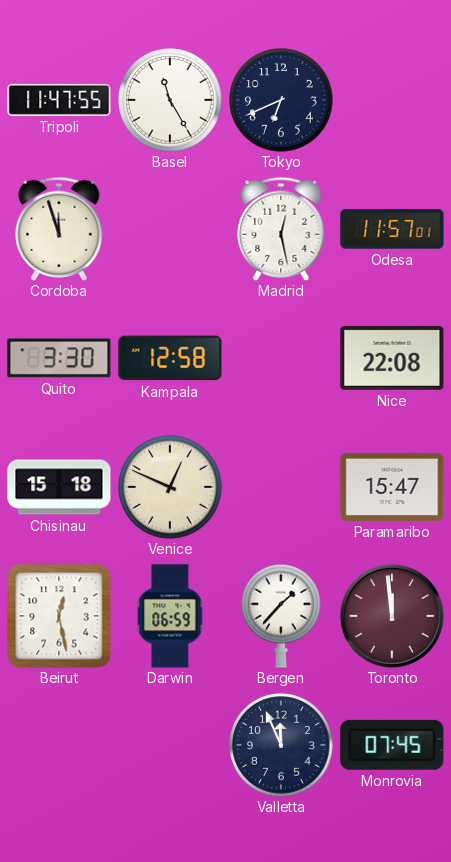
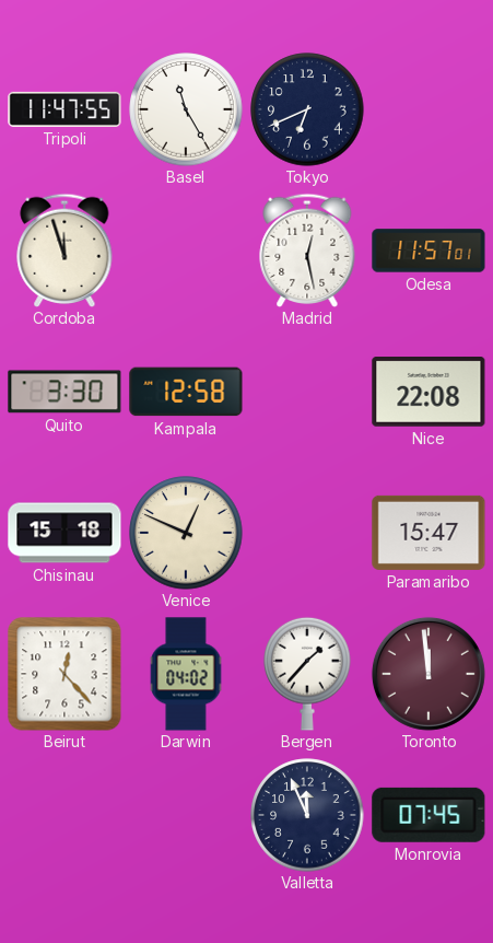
Beirut: 12:28 -> 12:23
Darwin: 06:59 -> 04:02
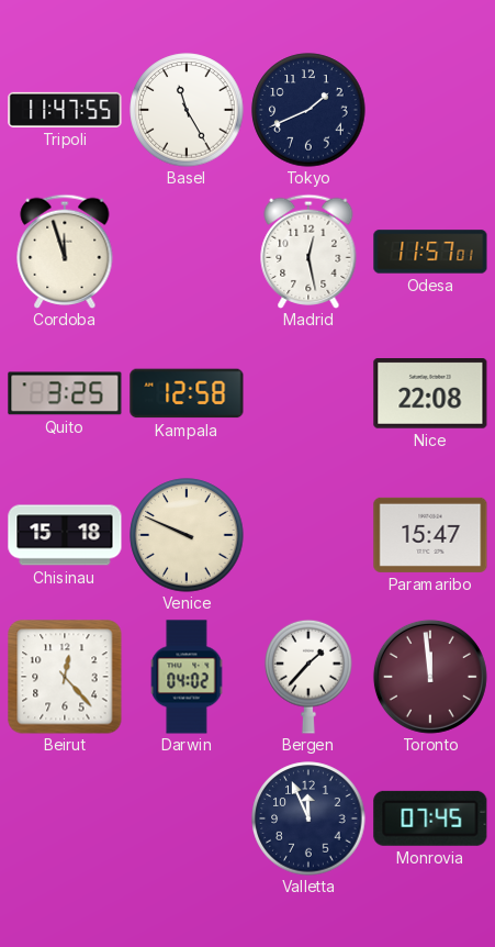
Tokyo: 6:41 -> 1:41
Quito: 3:30 -> 3:25
Venice: 12:49 -> 9:49
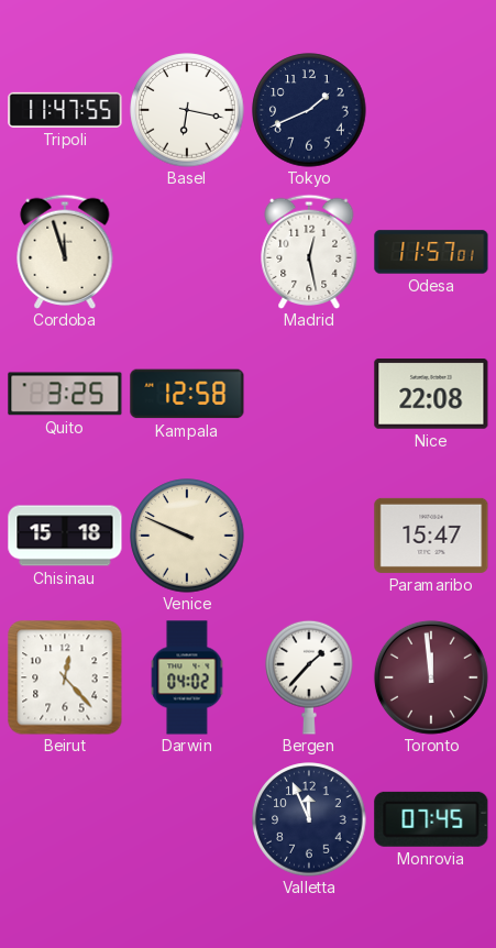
Basel: 11:25 -> 6:17
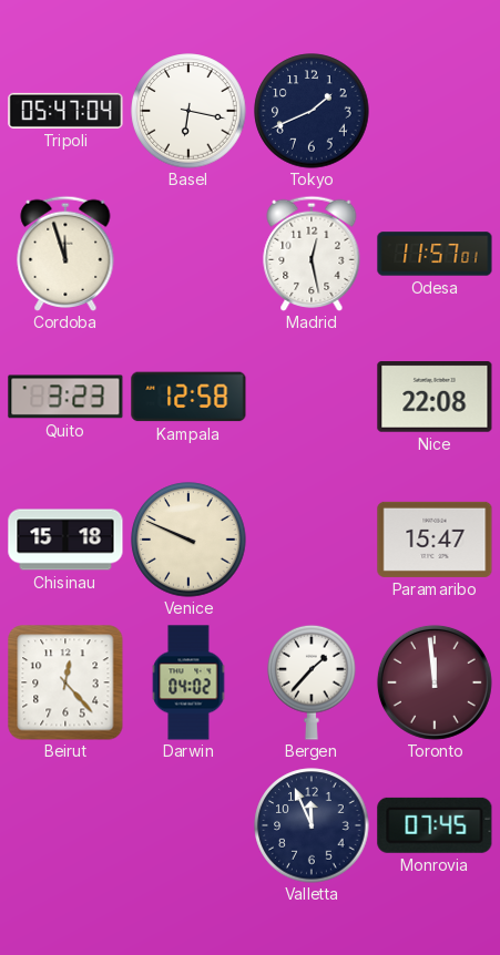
Tripoli: 11:47 -> 05:47
Quito: 3:25 -> 3:23
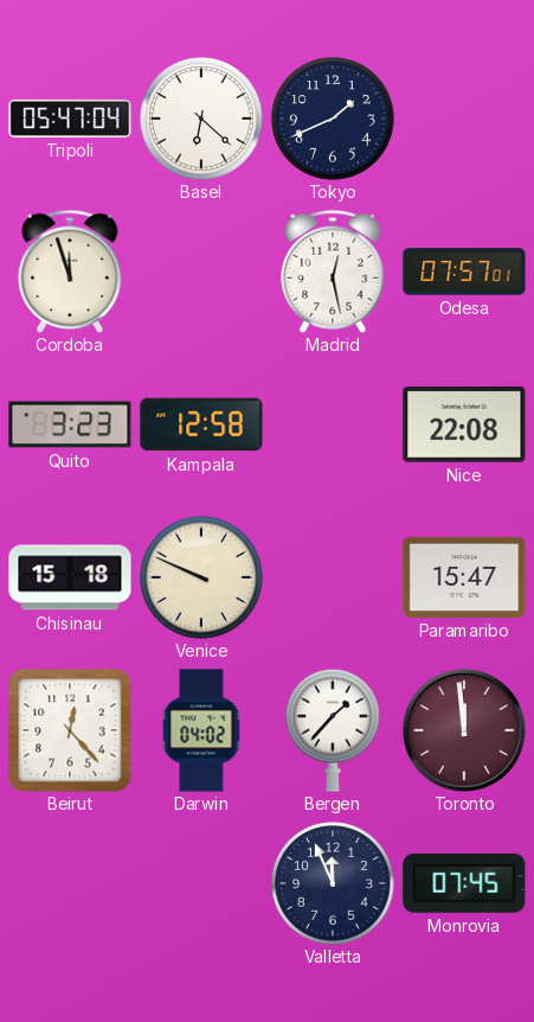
Basel: 6:17 -> 6:22
Odesa: 11:57 -> 07:57
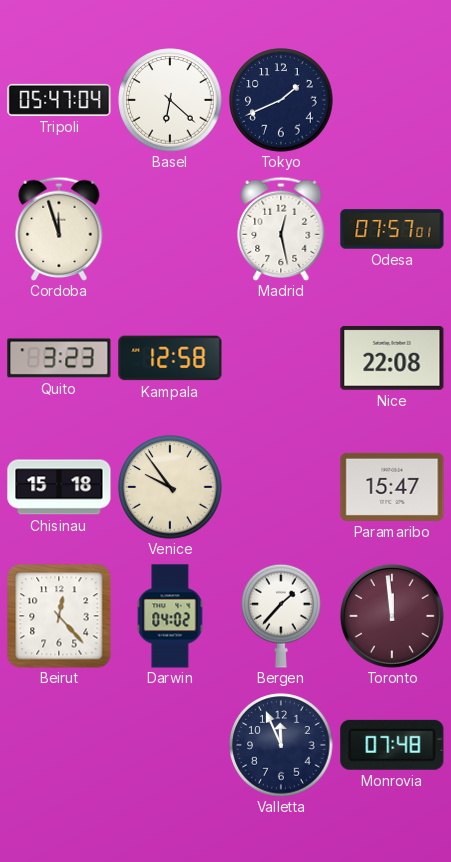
Venice: 9:49 -> 9:54
Monrovia: 07:45 -> 07:48
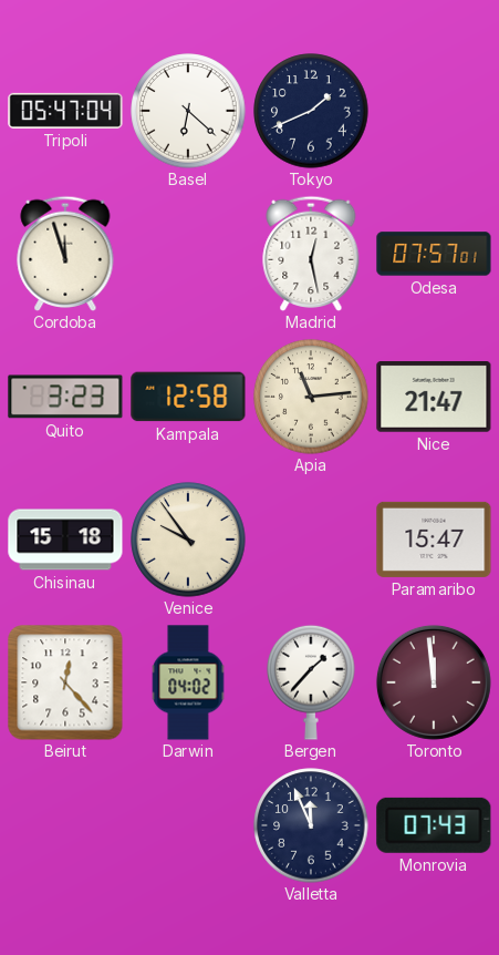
Apia: none -> 11:14
Nice: 22:08 -> 21:47
Monrovia: 07:48 -> 07:43
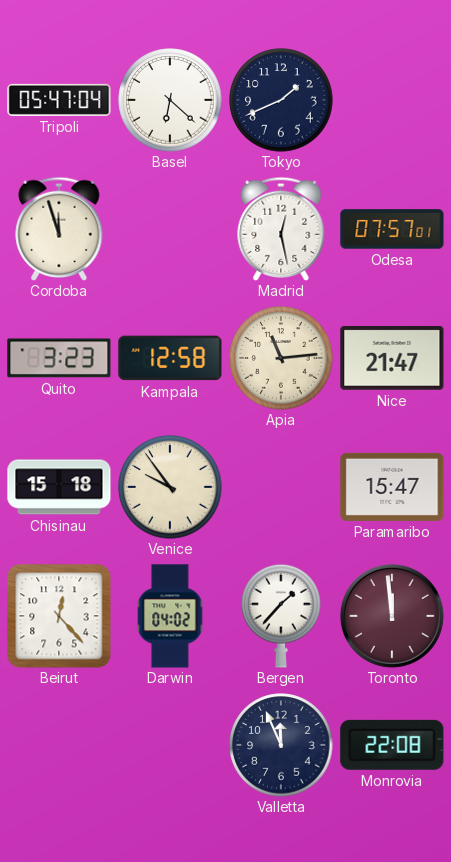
Monrovia: 07:43 -> 22:08
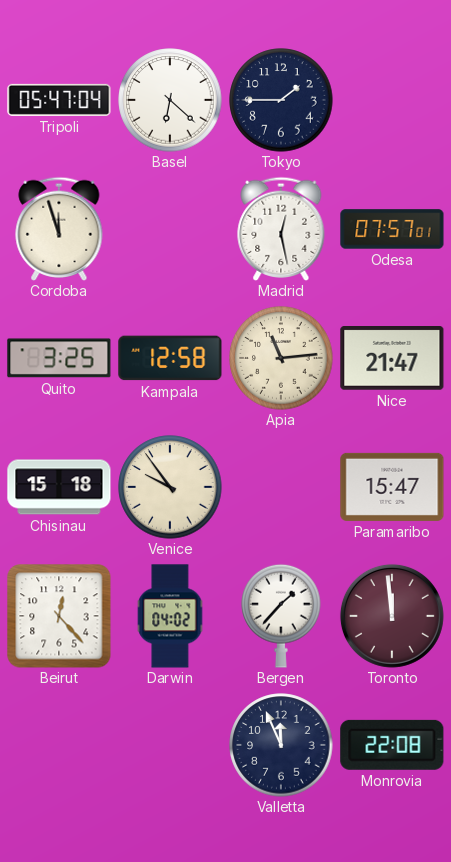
Tokyo: 1:41 -> 1:45
Quito: 3:23 -> 3:25
